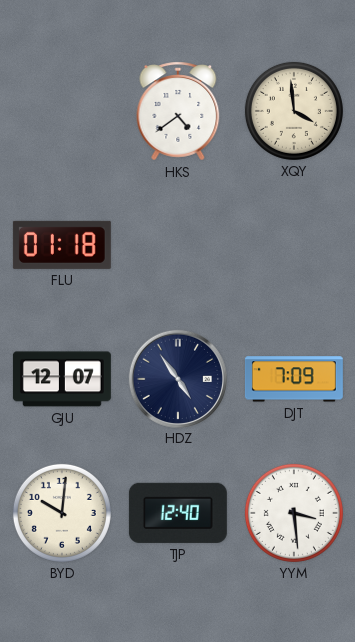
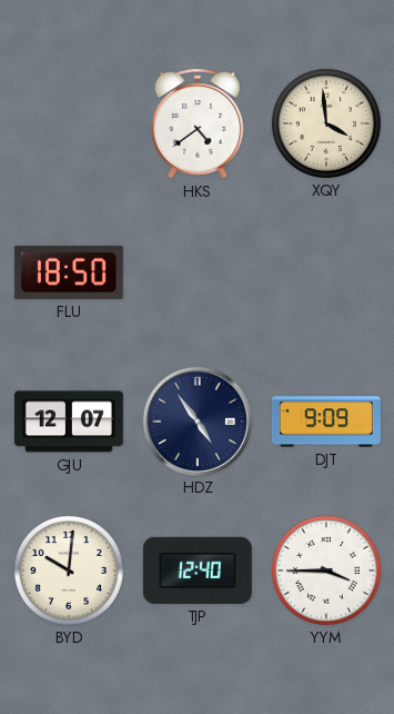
FLU: 01:18 -> 18:50
DJT: 7:09 -> 9:09
YYM: 3:29 -> 3:45
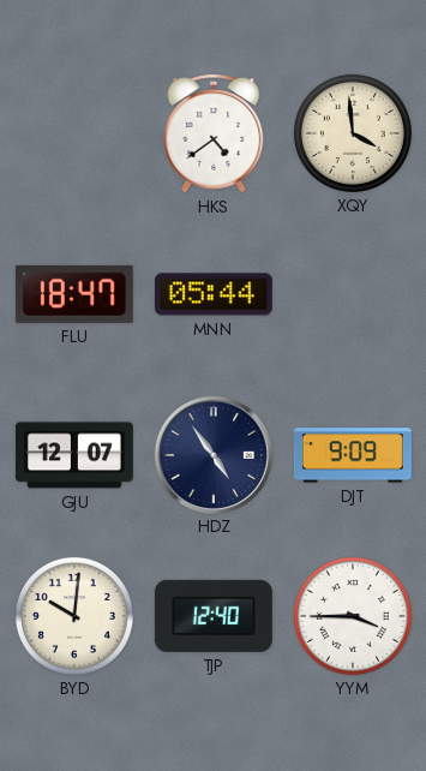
FLU: 18:50 -> 18:47
MNN: none -> 05:44
